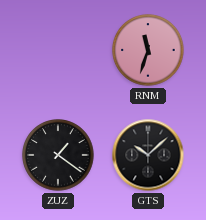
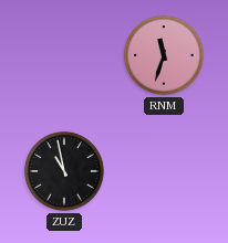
ZUZ: 1:21 -> 10:58
GTS: 10:08 -> none
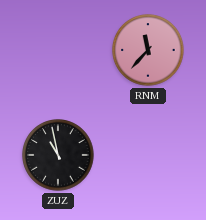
RNM: 11:33 -> 11:37
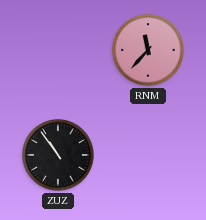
ZUZ: 10:58 -> 10:54
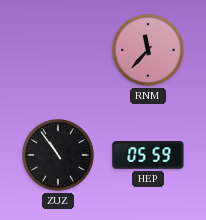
HEP: none -> 05:59
